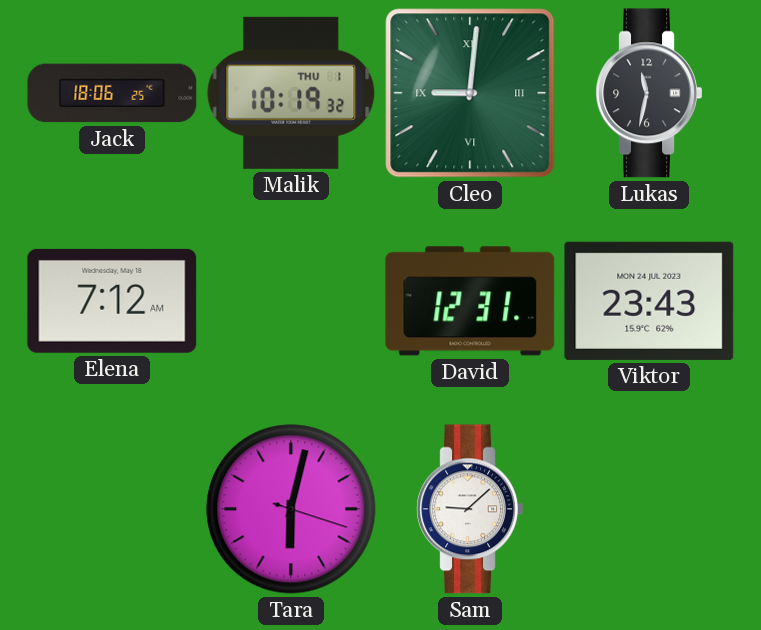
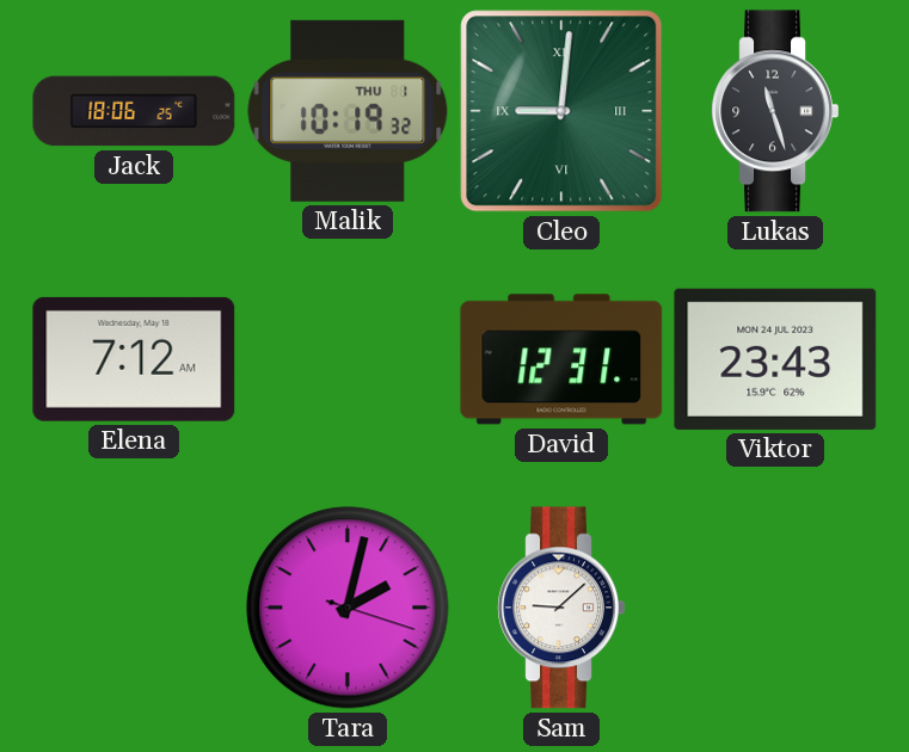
Lukas: 11:32 -> 11:27
Tara: 6:02 -> 2:02
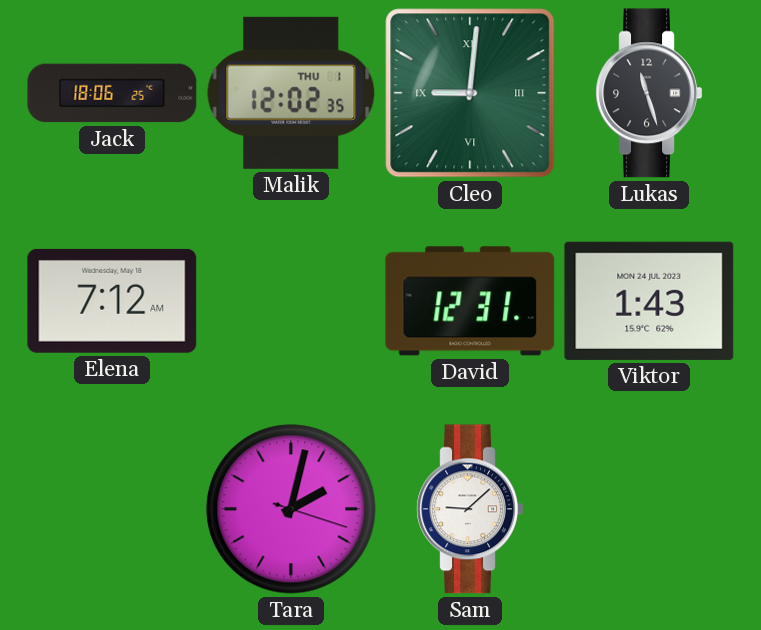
Malik: 10:19 -> 12:02
Viktor: 23:43 -> 1:43
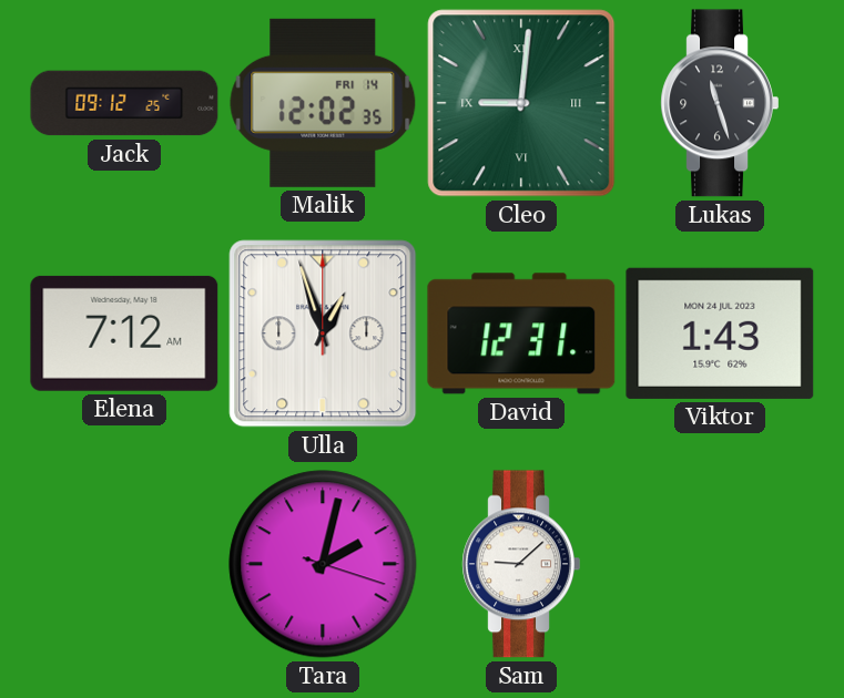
Jack: 18:06 -> 09:12
Malik date: THU 1 -> FRI 14
Ulla: none -> 12:57
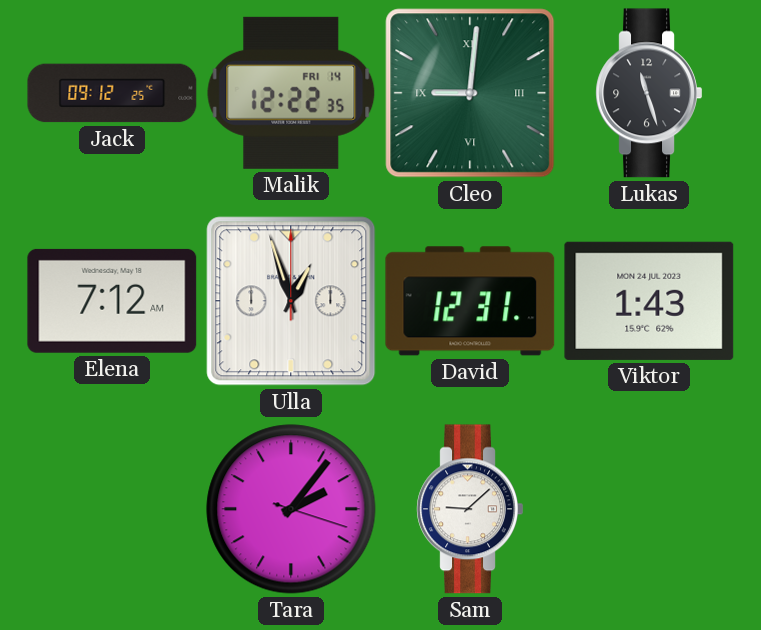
Malik: 12:02 -> 12:22
Tara: 2:02 -> 2:06
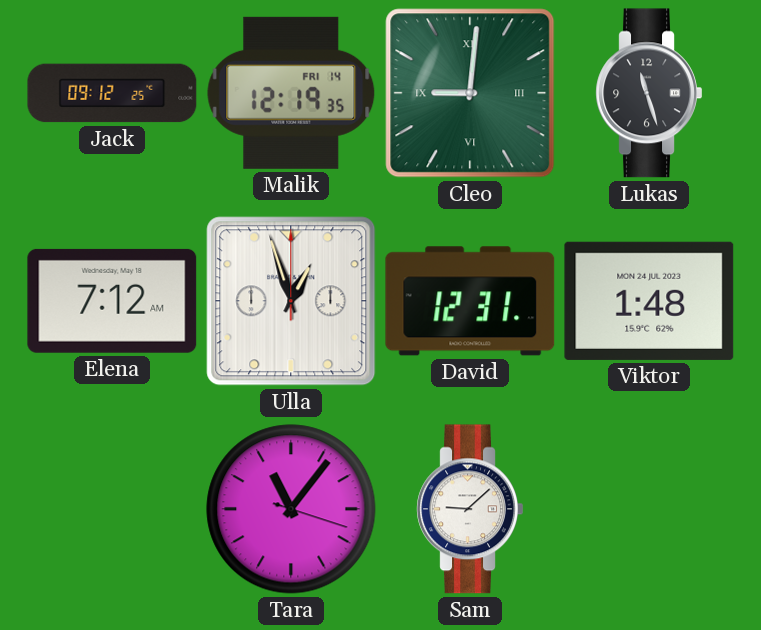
Malik: 12:22 -> 12:19
Viktor: 1:43 -> 1:48
Tara: 2:06 -> 11:06
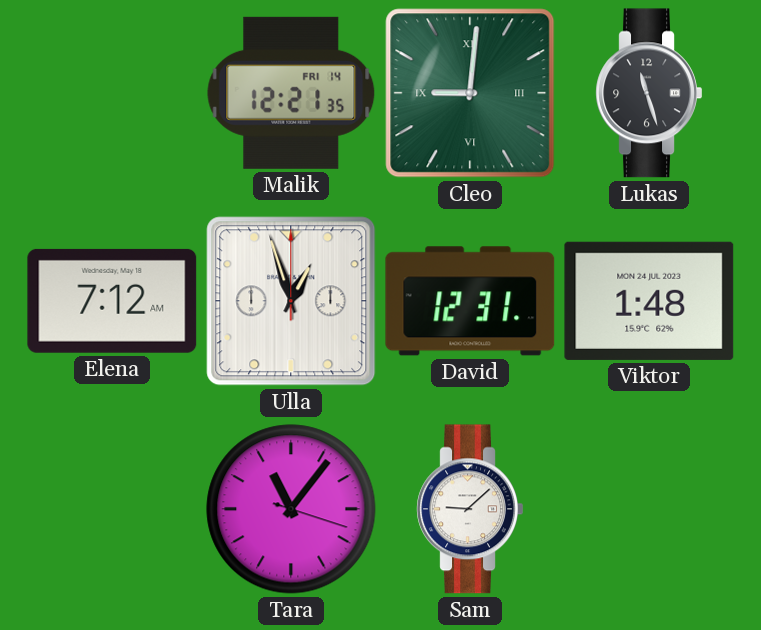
Jack: 09:12 -> none
Malik: 12:19 -> 12:21
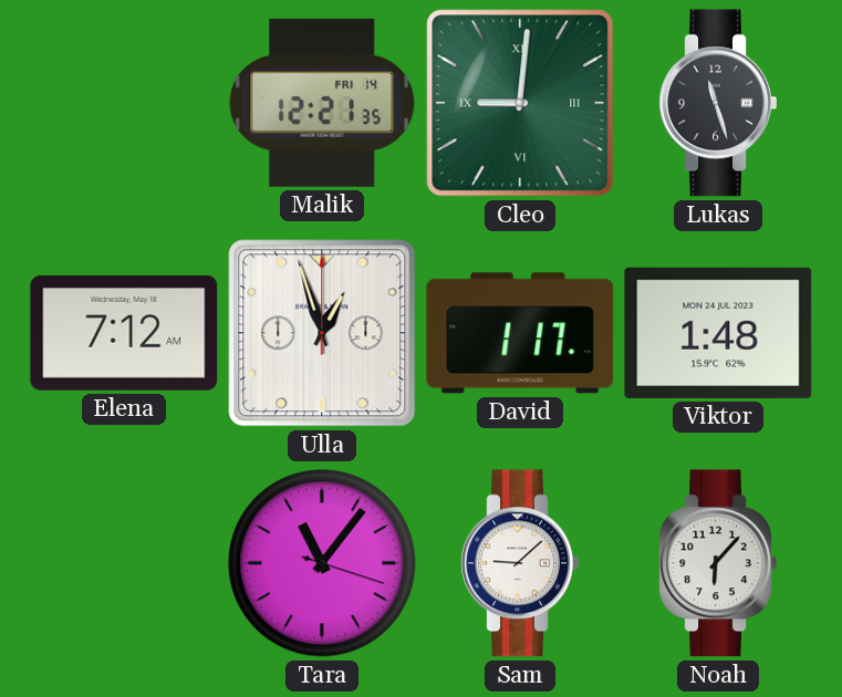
David: 12:31 -> 1:17
Noah: none -> 6:07
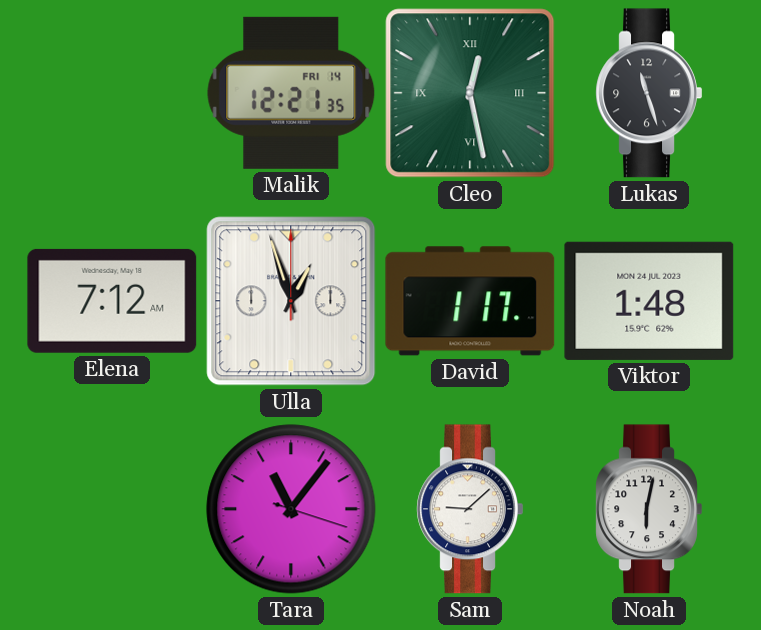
Cleo: 9:01 -> 12:28
Noah: 6:07 -> 6:02
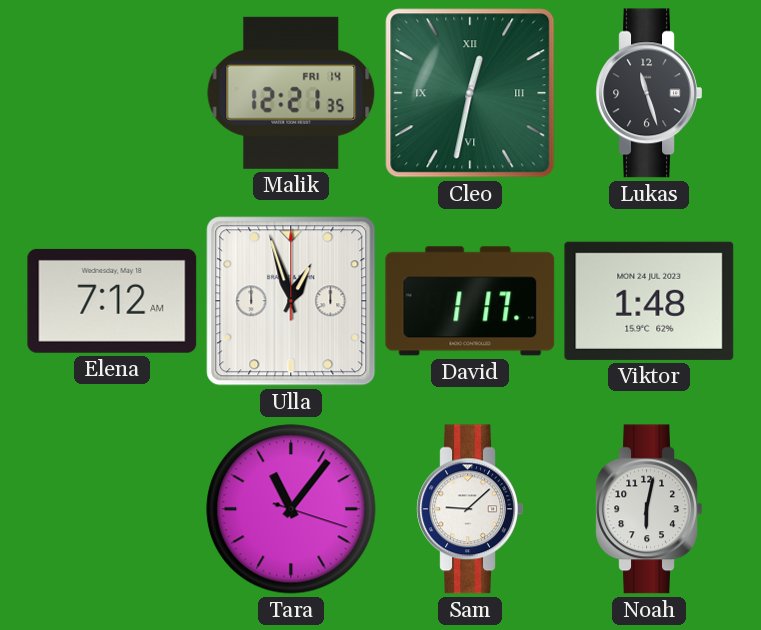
Cleo: 12:28 -> 12:32
